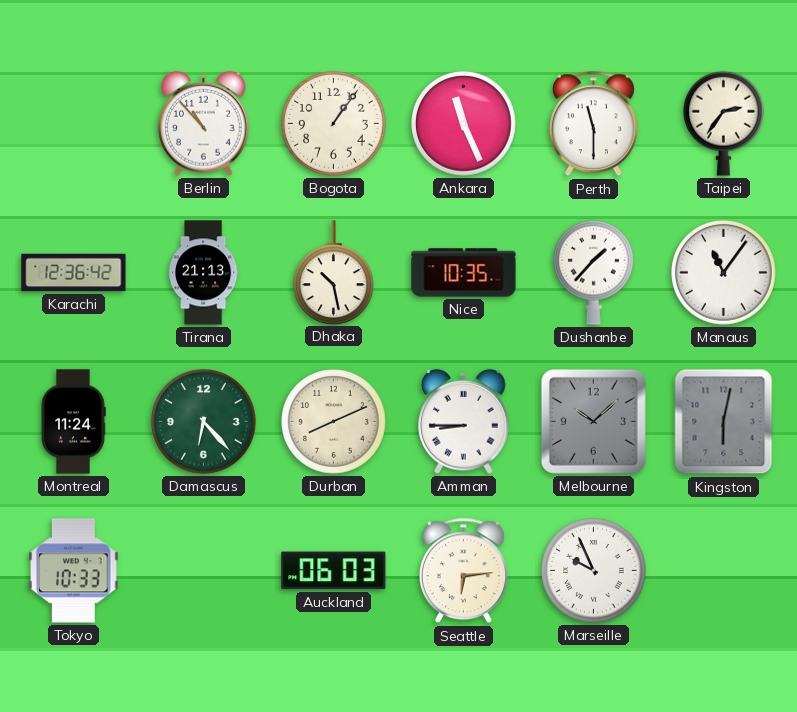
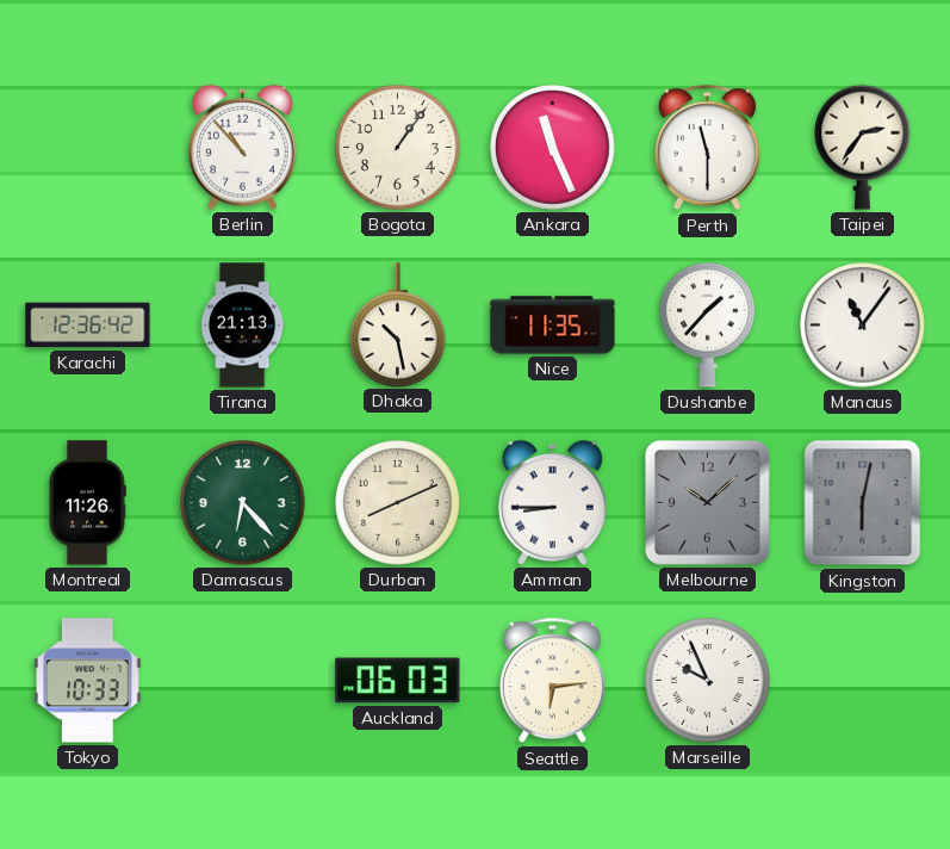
Nice: 10:35 -> 11:35
Montreal: 11:24 -> 11:26
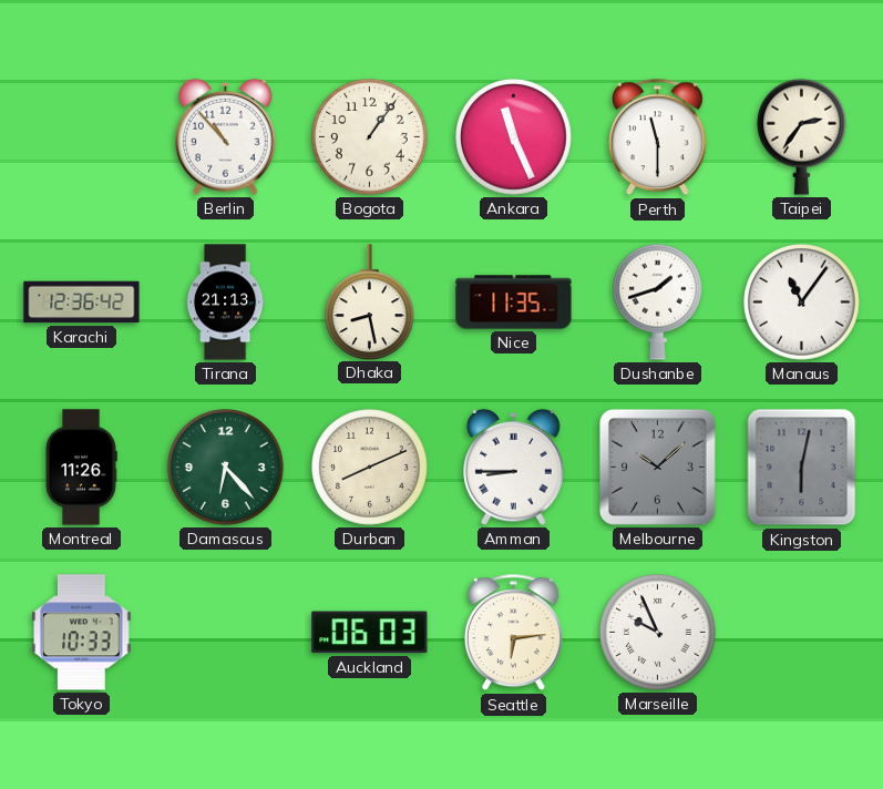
Dhaka: 10:28 -> 8:28
Dushanbe: 1:37 -> 1:42
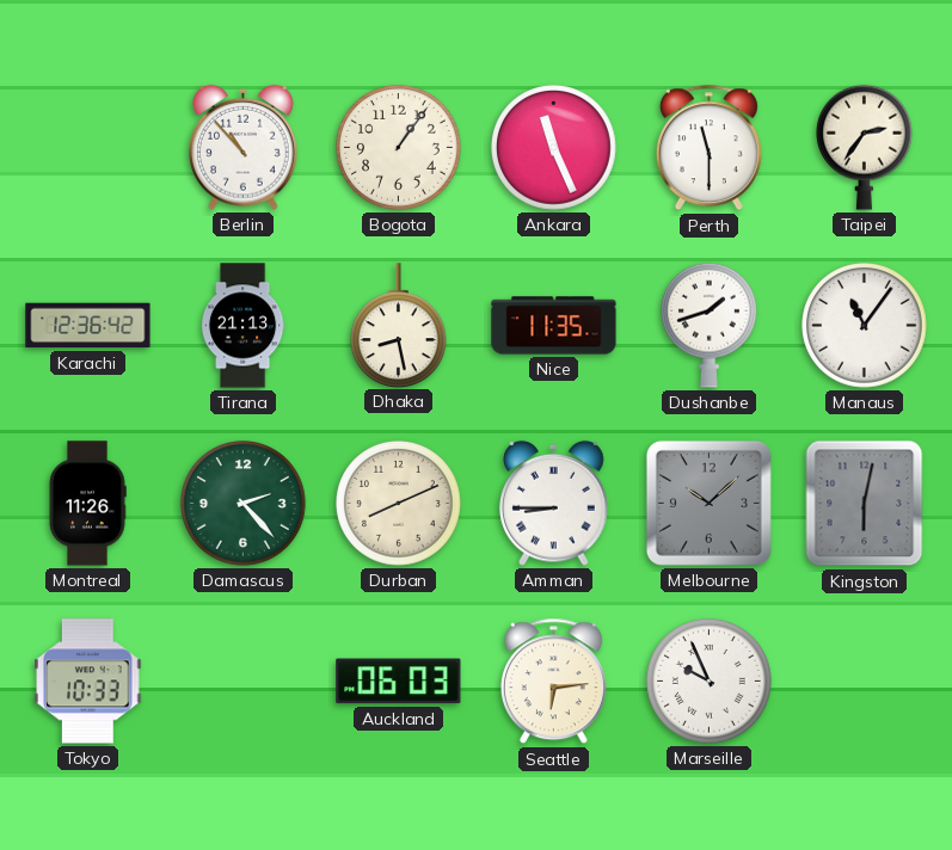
Damascus: 6:23 -> 2:23
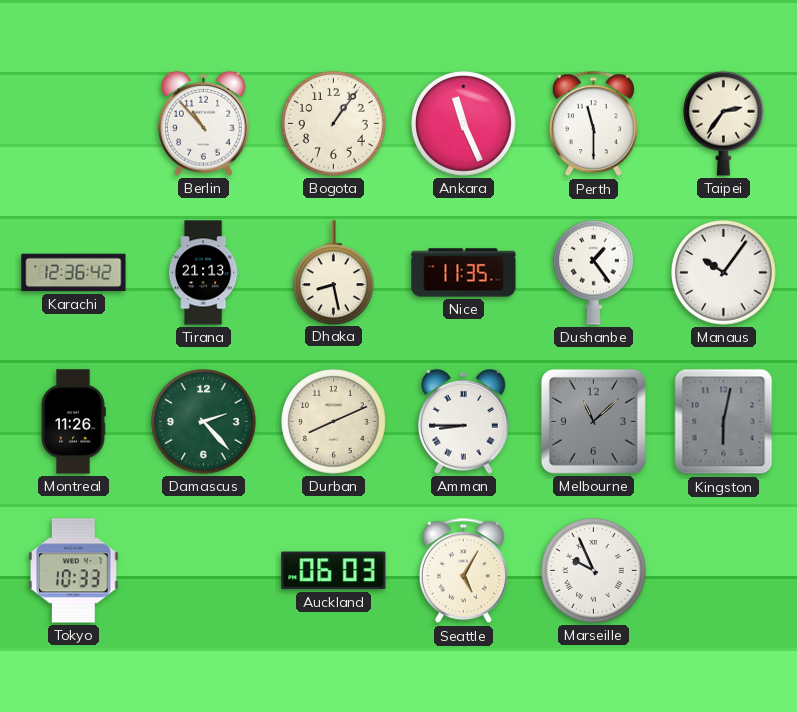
Dushanbe: 1:42 -> 1:24
Manaus: 11:06 -> 10:06
Melbourne: 10:08 -> 11:08
Seattle: 6:14 -> 5:05
